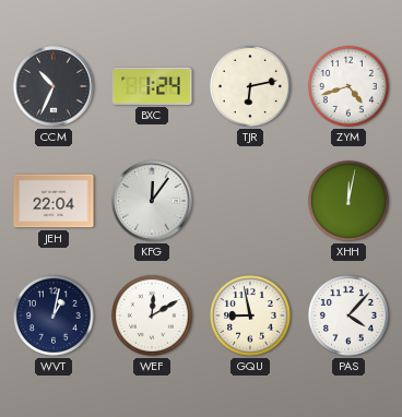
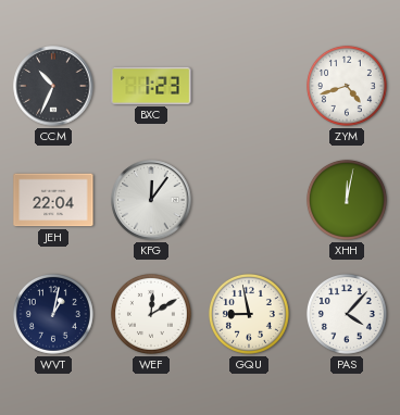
BXC: 1:24 -> 1:23
TJR: 6:13 -> none
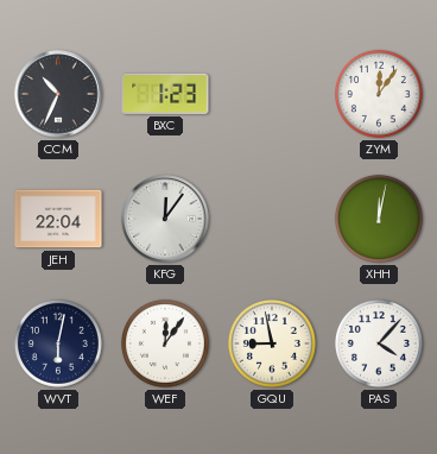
ZYM: 4:42 -> 12:06
WVT: 1:02 -> 6:02
WEF: 12:10 -> 12:06
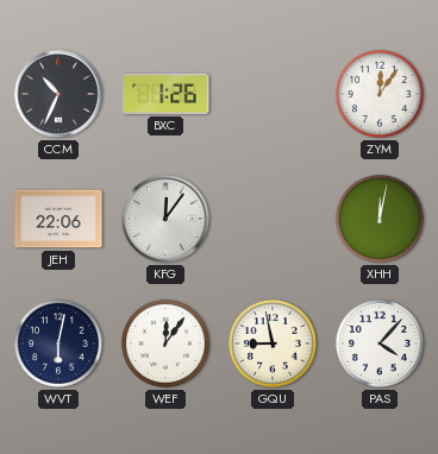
BXC: 1:23 -> 1:26
JEH: 22:04 -> 22:06
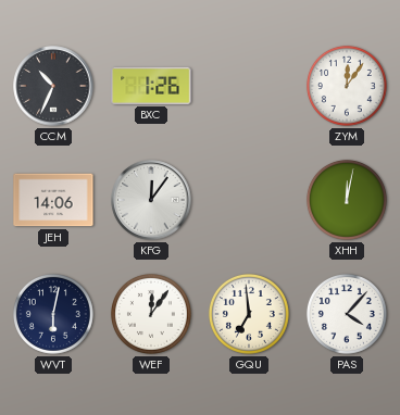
JEH: 22:06 -> 14:06
GQU: 8:58 -> 6:59
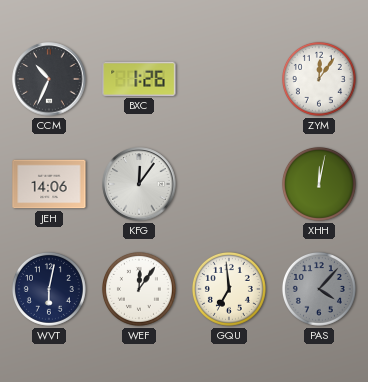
PAS dial: white -> grey
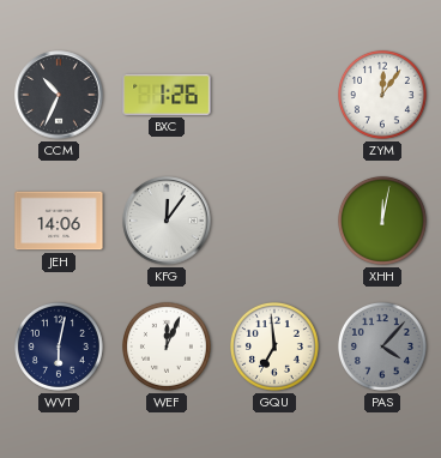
WEF: 12:06 -> 12:04
